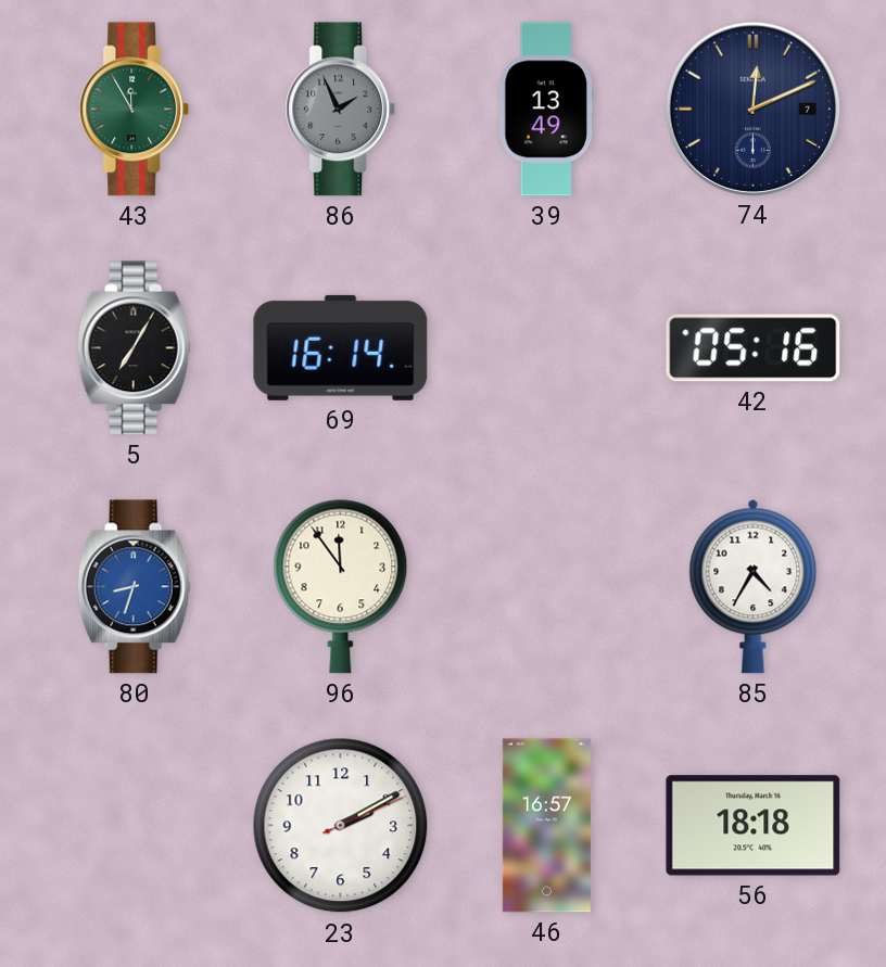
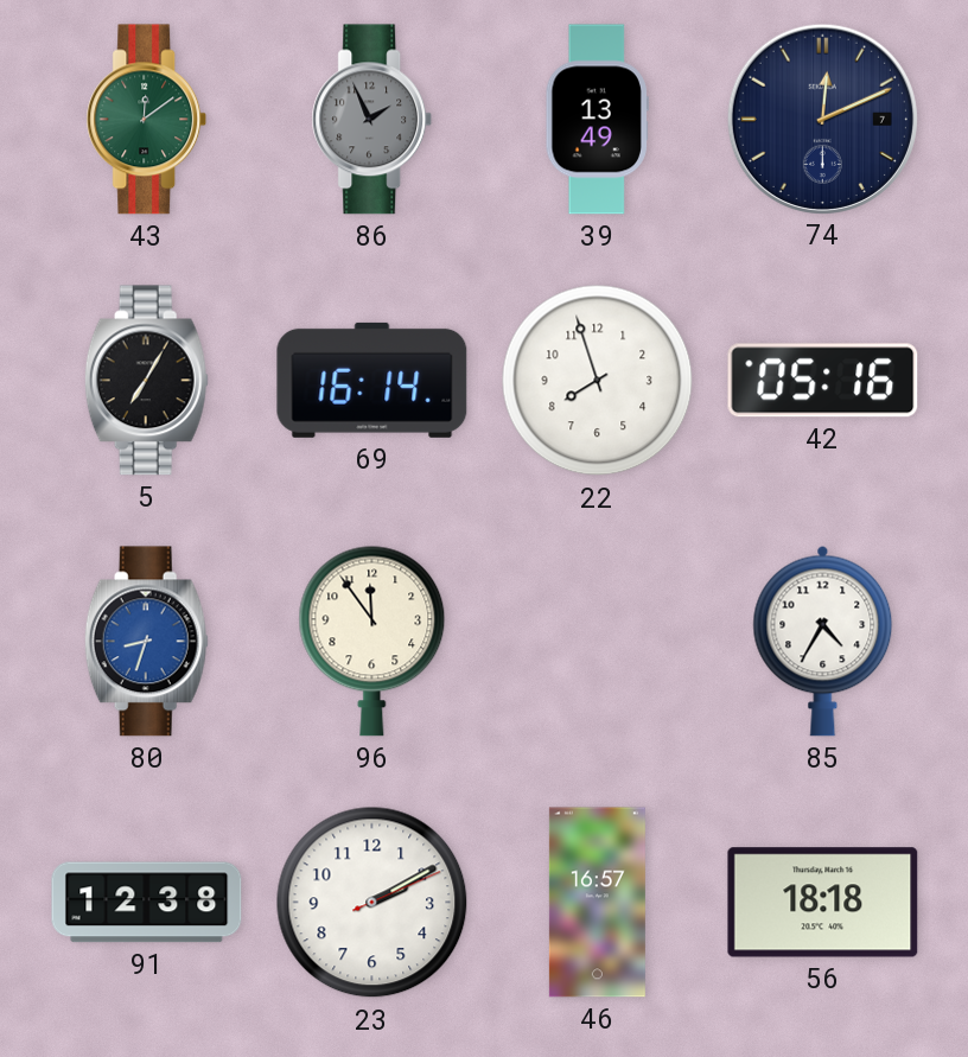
43: 11:55 -> 12:09
22: none -> 7:57
91: none -> 12:38
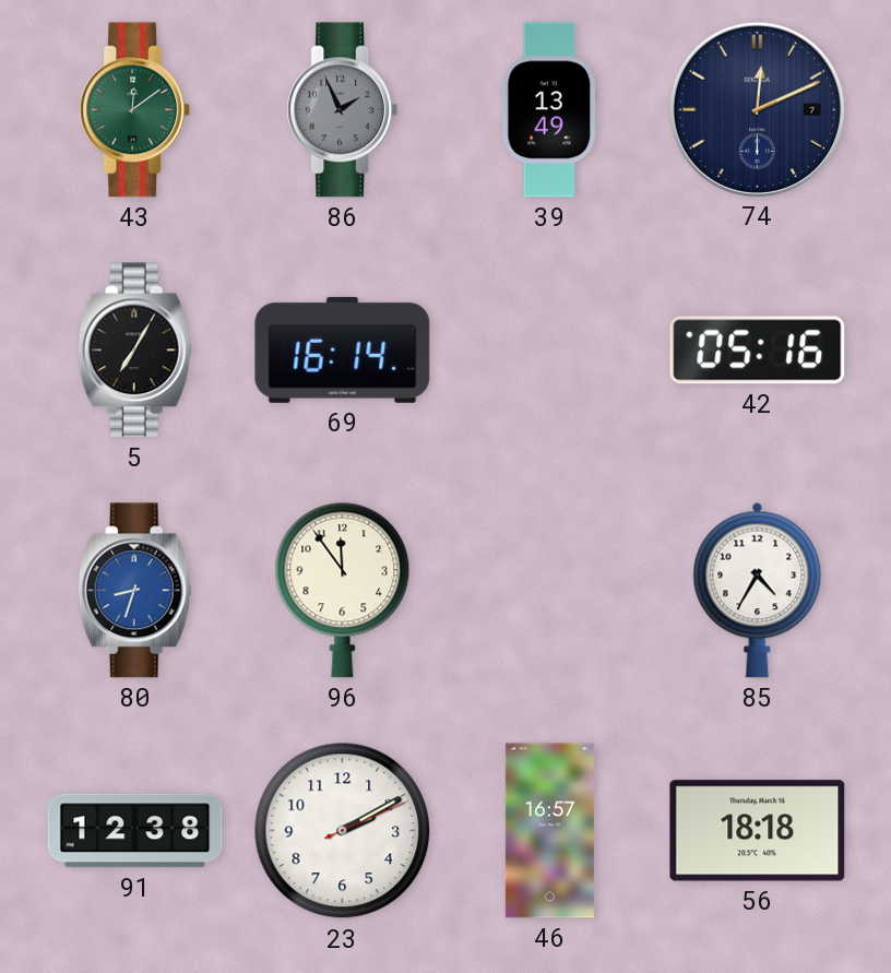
22: 7:57 -> none
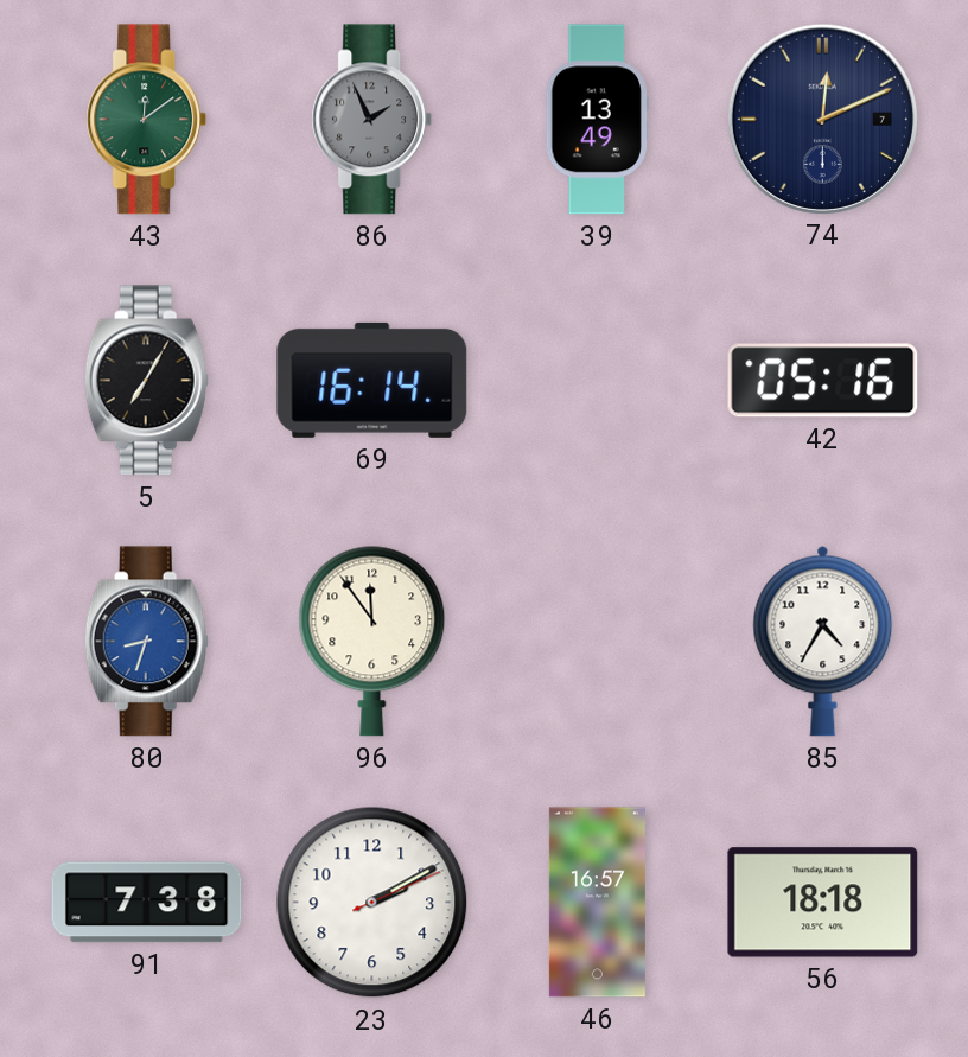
91: 12:38 -> 7:38
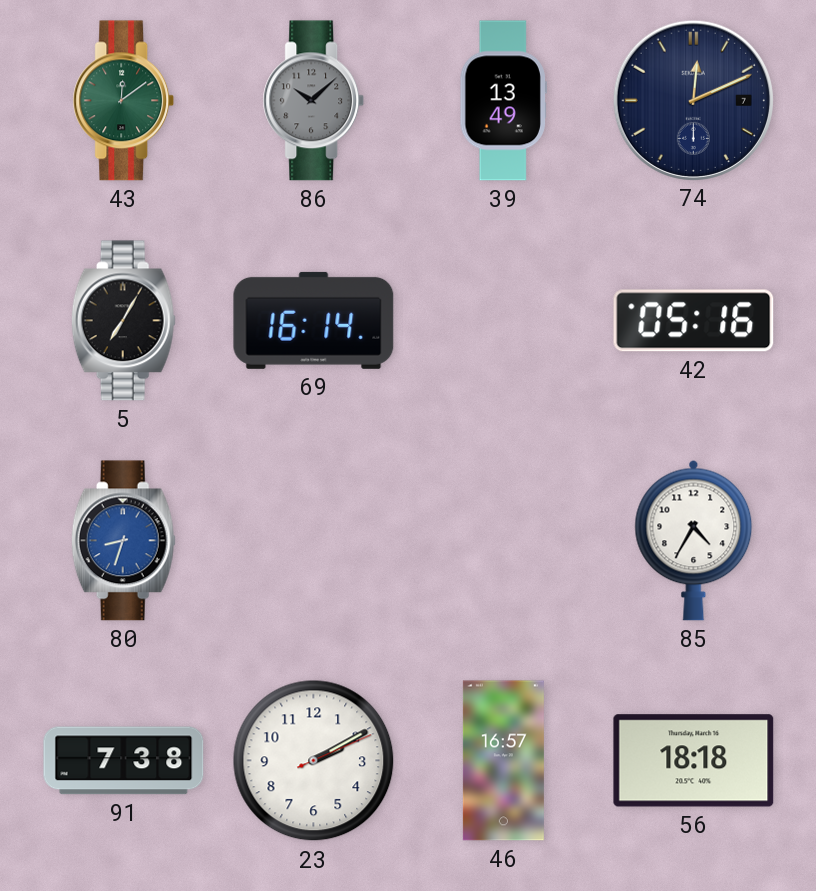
86: 1:56 -> 10:08
96: 11:54 -> none
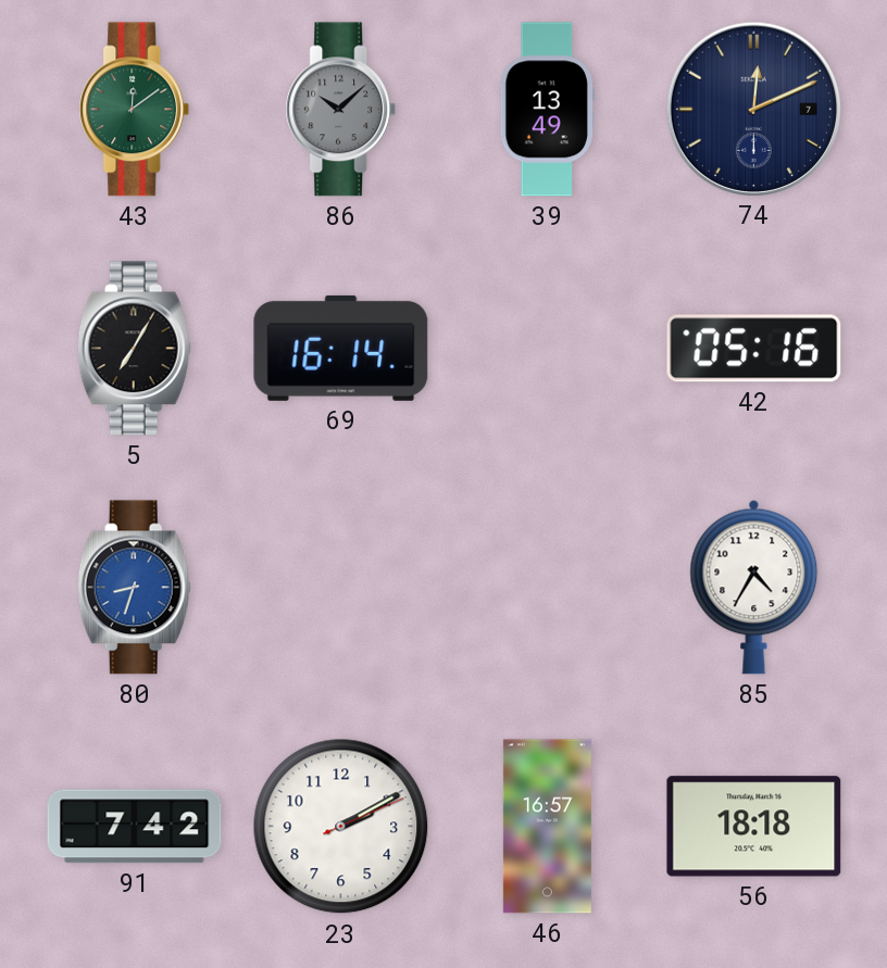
91: 7:38 -> 7:42
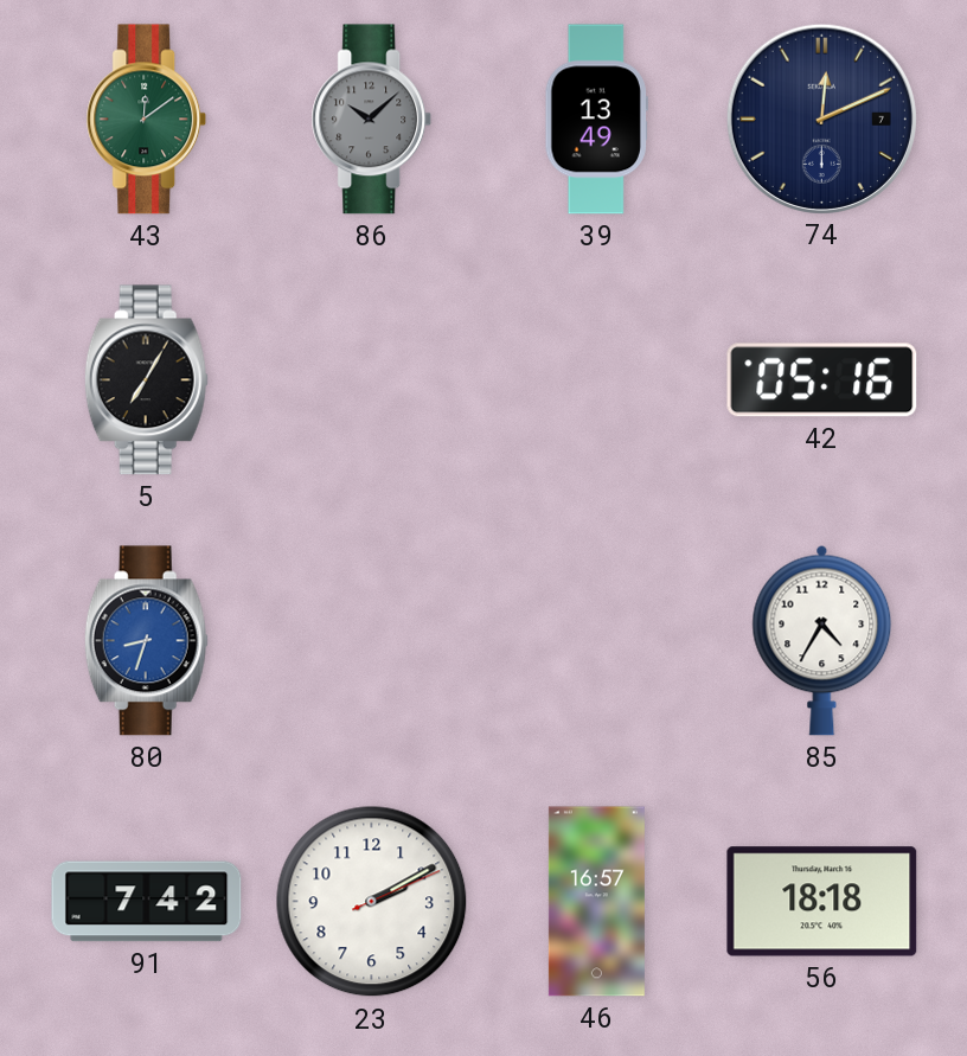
69: 16:14 -> none
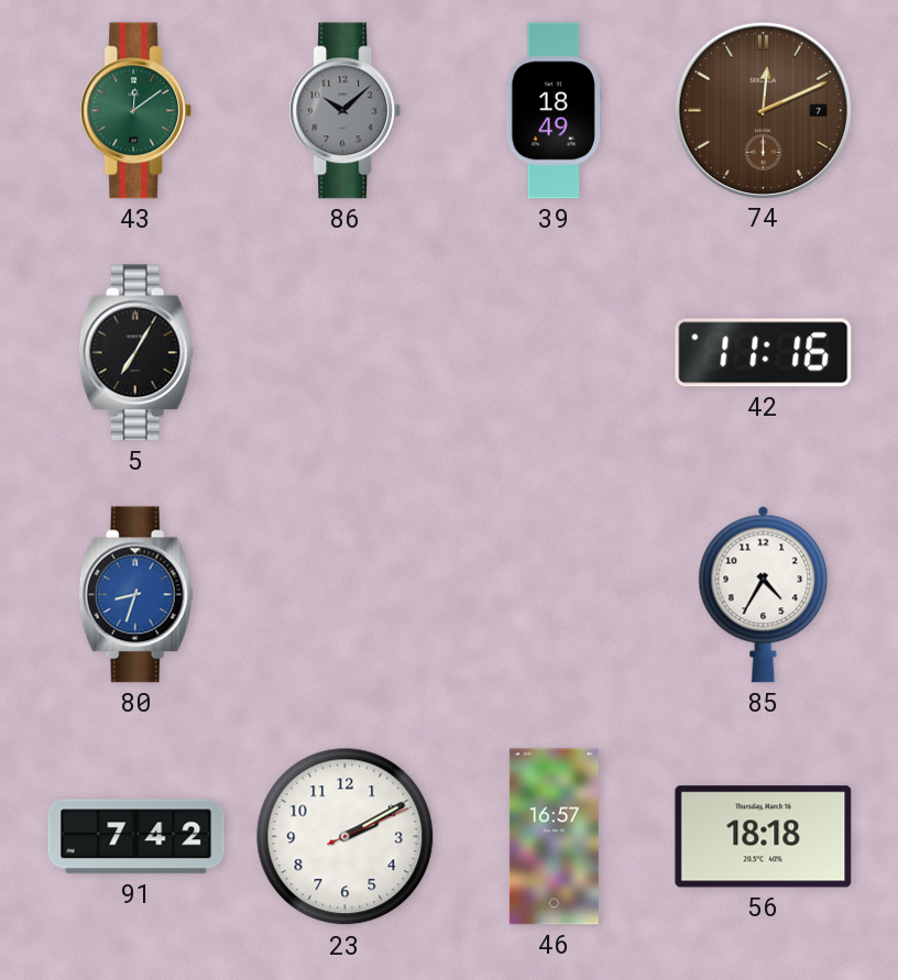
39: 13:49 -> 18:49
74 dial: navy -> brown
42: 05:16 -> 11:16
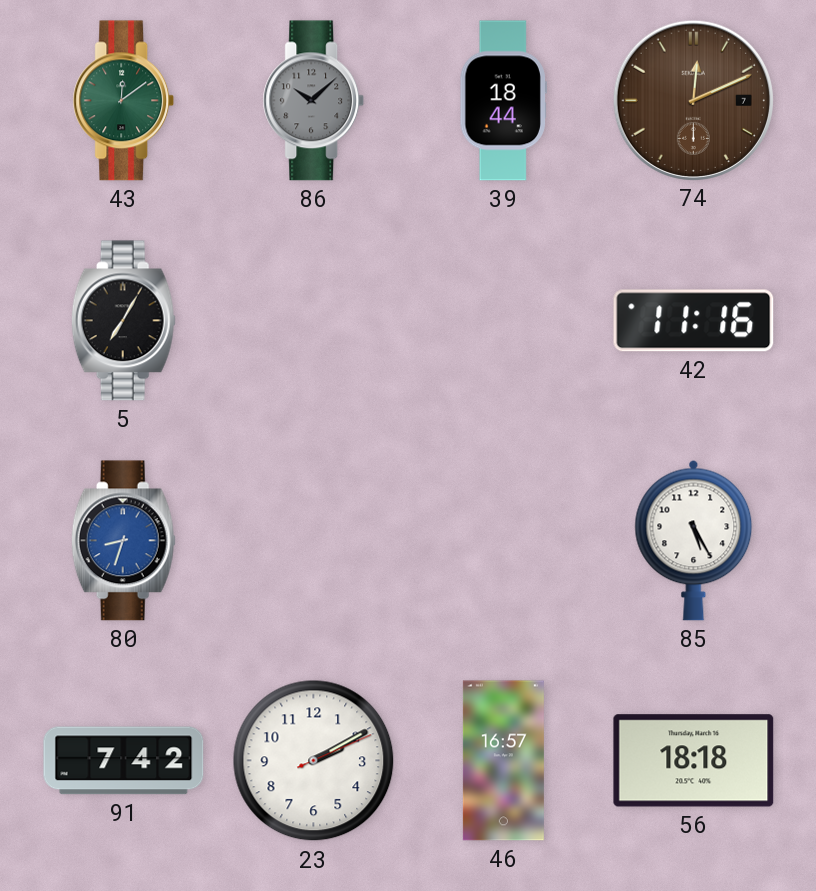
39: 18:49 -> 18:44
85: 4:35 -> 5:25
